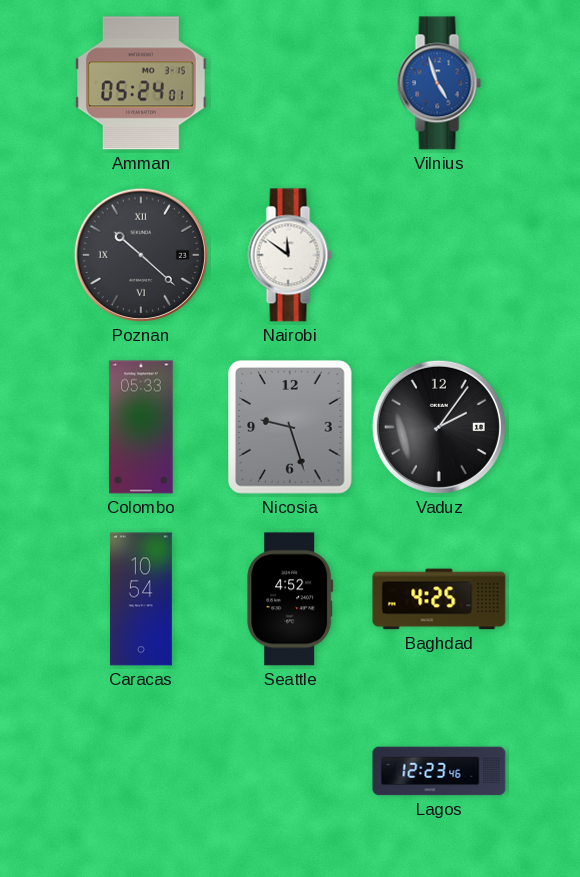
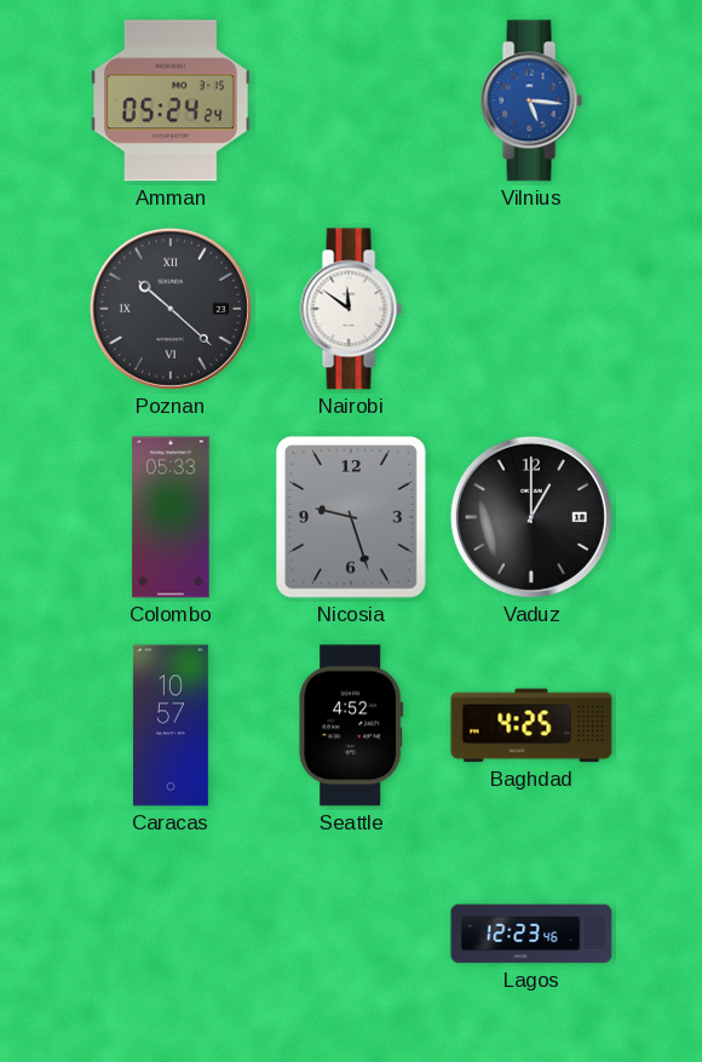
Amman: 05:24:01 -> 05:24:24
Vilnius: 4:57 -> 5:16
Vaduz: 2:06 -> 1:00
Caracas: 10:54 -> 10:57
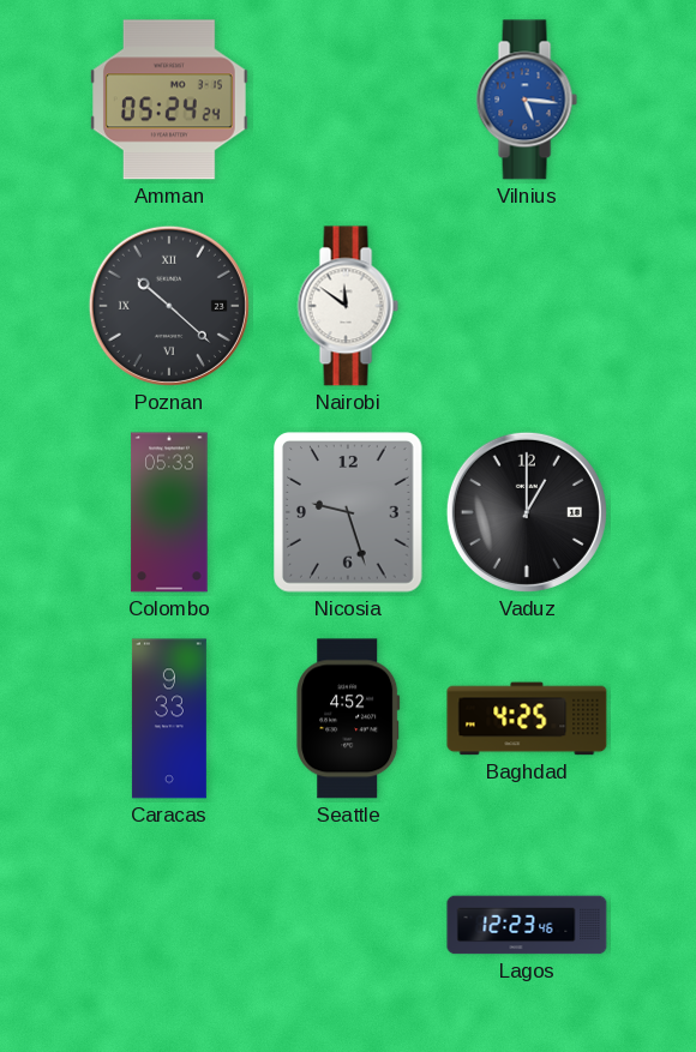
Caracas: 10:57 -> 9:33
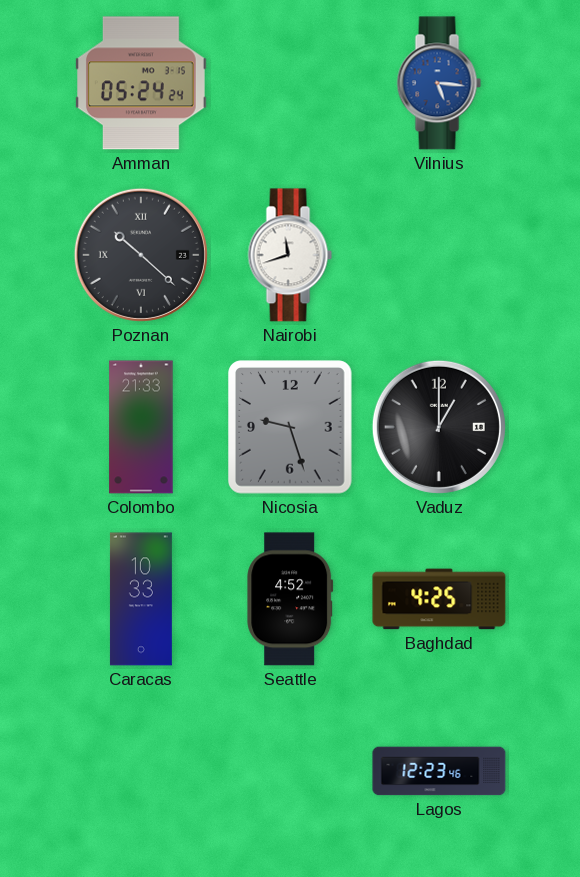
Nairobi: 11:51 -> 11:42
Colombo: 05:33 -> 21:33
Caracas: 9:33 -> 10:33
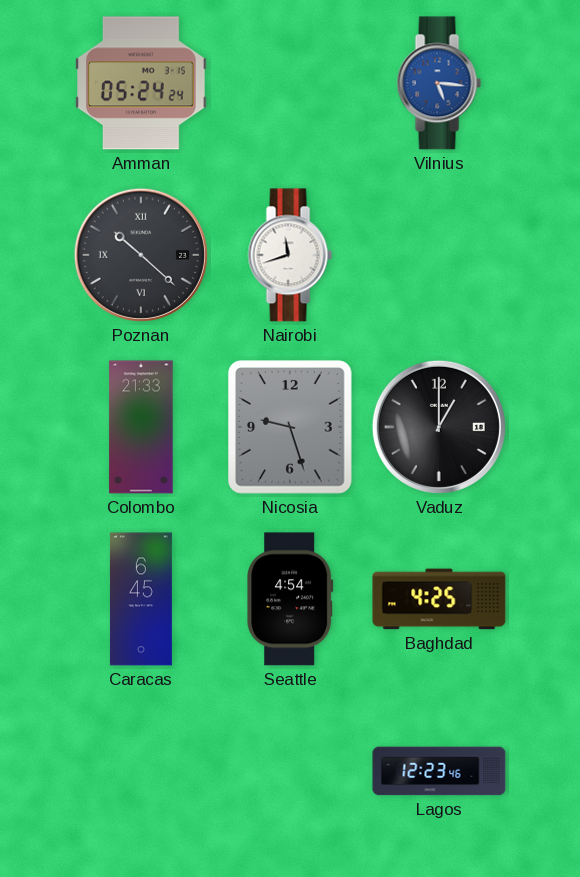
Caracas: 10:33 -> 6:45
Seattle: 4:52 -> 4:54
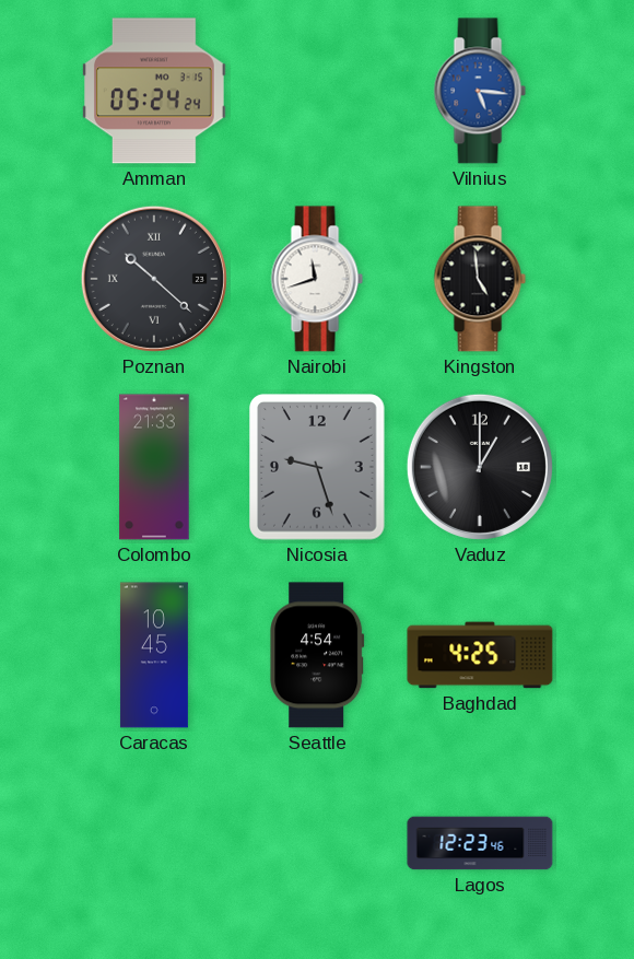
Kingston: none -> 4:59
Caracas: 6:45 -> 10:45
